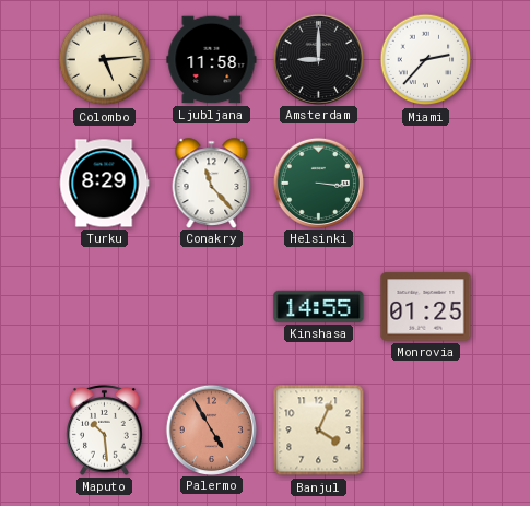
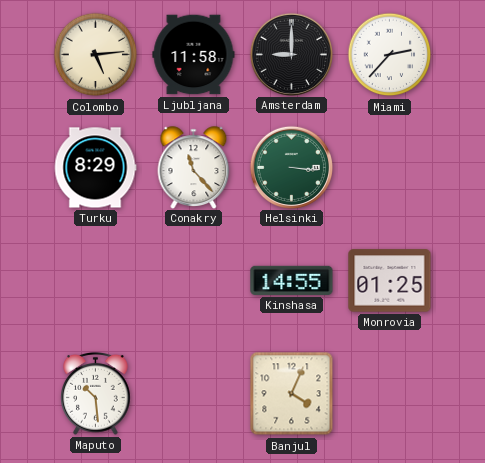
Palermo: 4:55 -> none
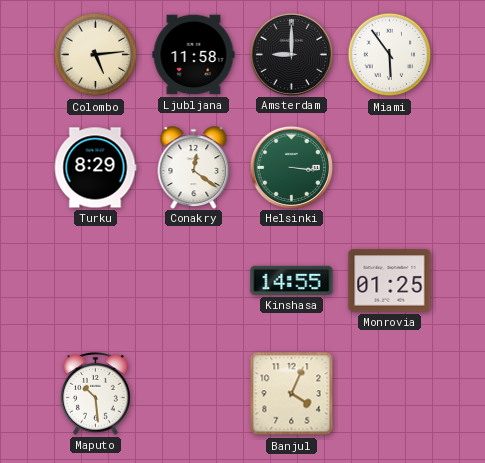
Miami: 2:37 -> 5:54
Conakry: 11:23 -> 12:21
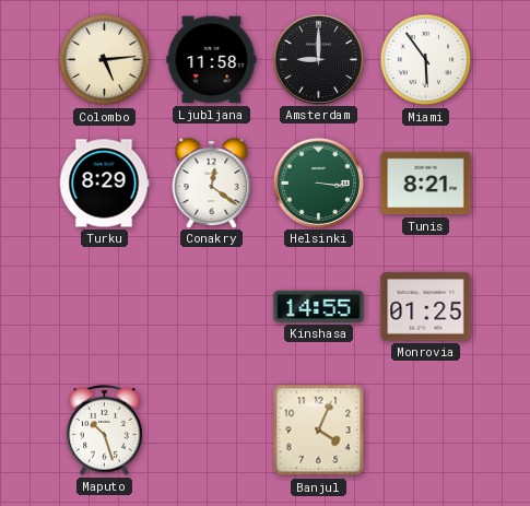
Tunis: none -> 8:21
Maputo: 10:29 -> 10:27
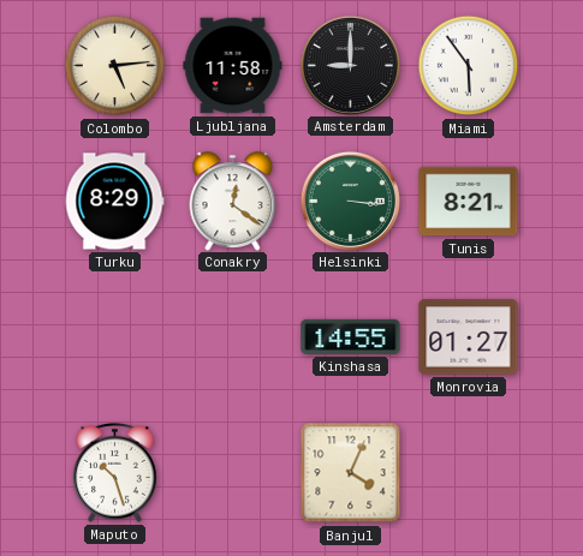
Monrovia: 01:25 -> 01:27
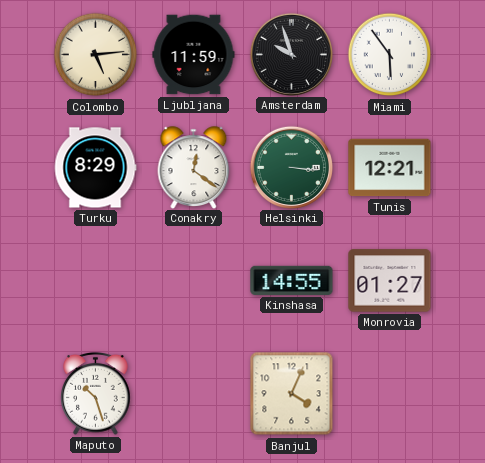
Ljubljana: 11:58 -> 11:59
Amsterdam: 9:00 -> 9:57
Tunis: 8:21 -> 12:21
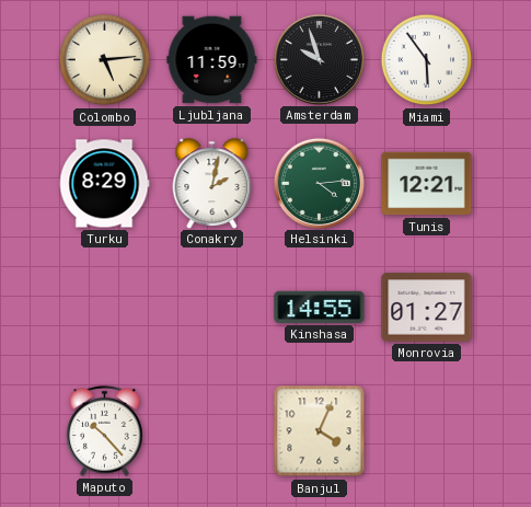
Conakry: 12:21 -> 2:02
Helsinki: 3:16 -> 4:14
Maputo: 10:27 -> 10:23
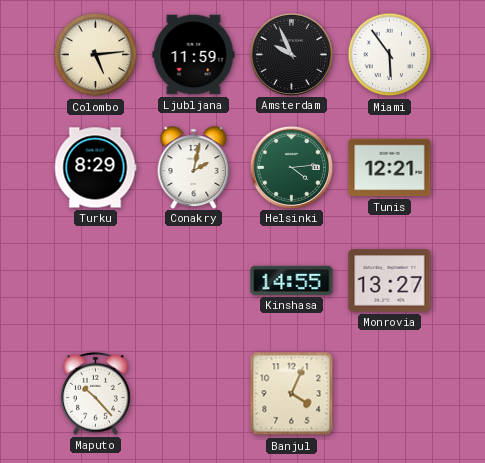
Amsterdam: 9:57 -> 9:56
Monrovia: 01:27 -> 13:27
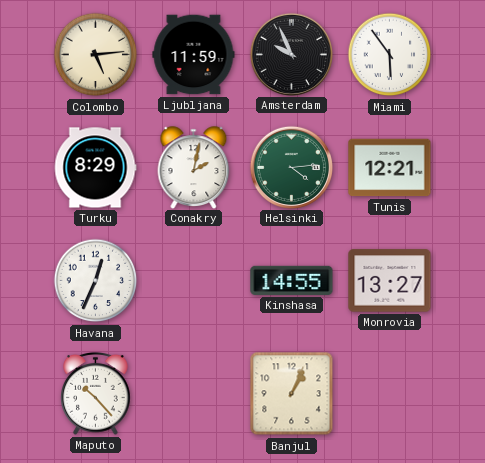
Havana: none -> 12:34
Banjul: 4:04 -> 1:04
